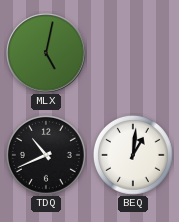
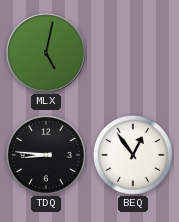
TDQ: 10:41 -> 8:46
BEQ: 1:01 -> 12:54
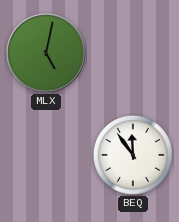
TDQ: 8:46 -> none
BEQ: 12:54 -> 11:54
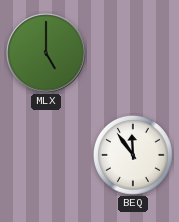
MLX: 5:02 -> 5:00
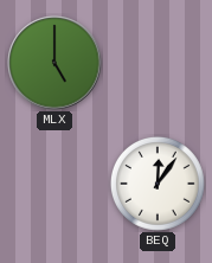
BEQ: 11:54 -> 12:06
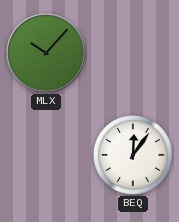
MLX: 5:00 -> 10:07
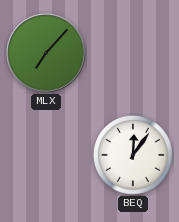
MLX: 10:07 -> 7:07
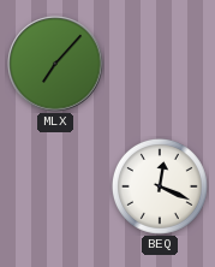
BEQ: 12:06 -> 12:19
